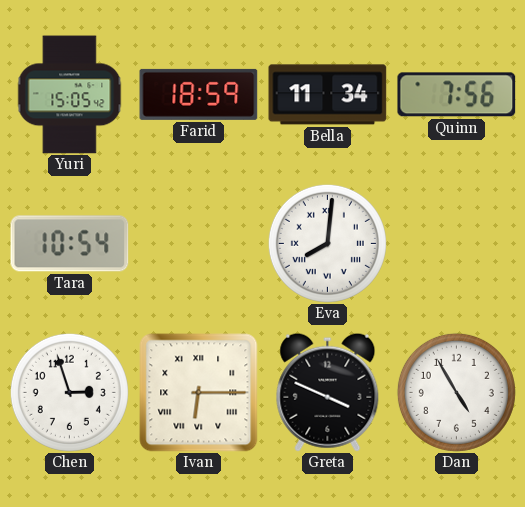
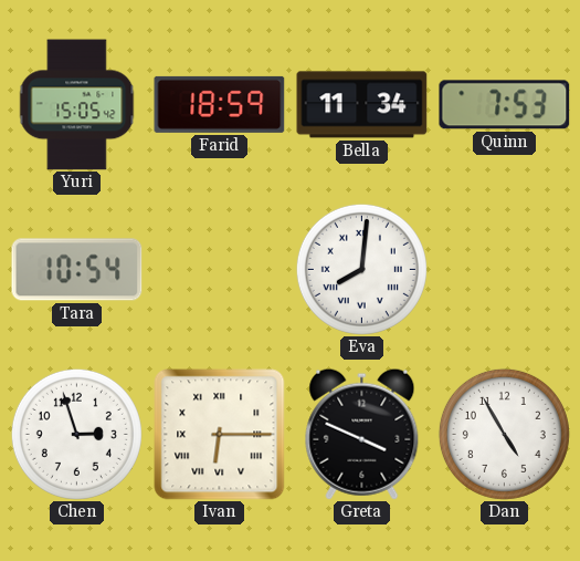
Quinn: 7:56 -> 7:53
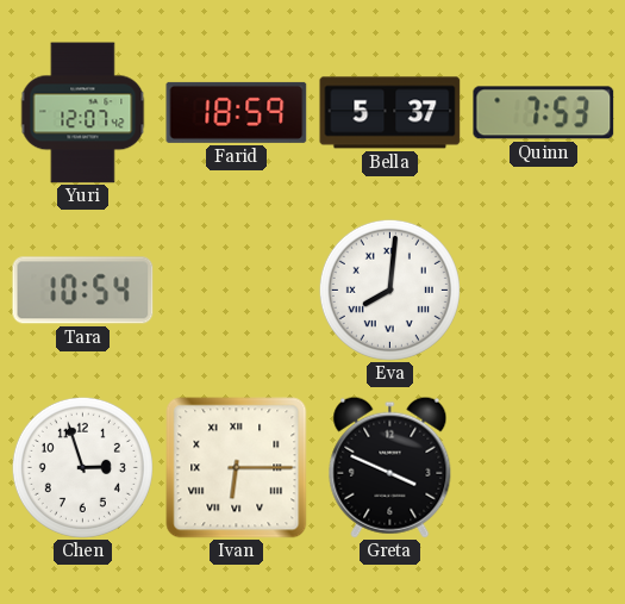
Yuri: 15:05 -> 12:07
Bella: 11:34 -> 5:37
Dan: 4:55 -> none
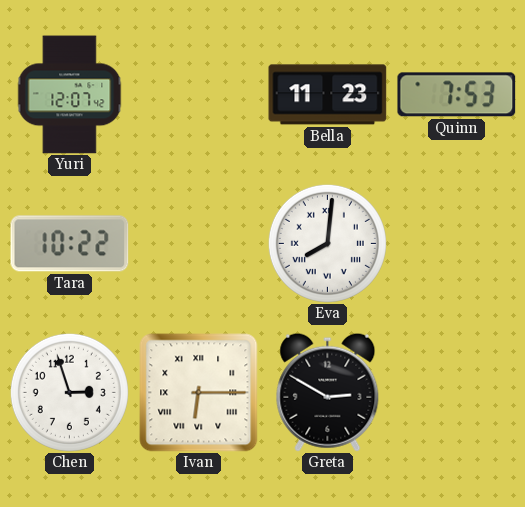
Farid: 18:59 -> none
Bella: 5:37 -> 11:23
Tara: 10:54 -> 10:22
Greta: 3:49 -> 2:50
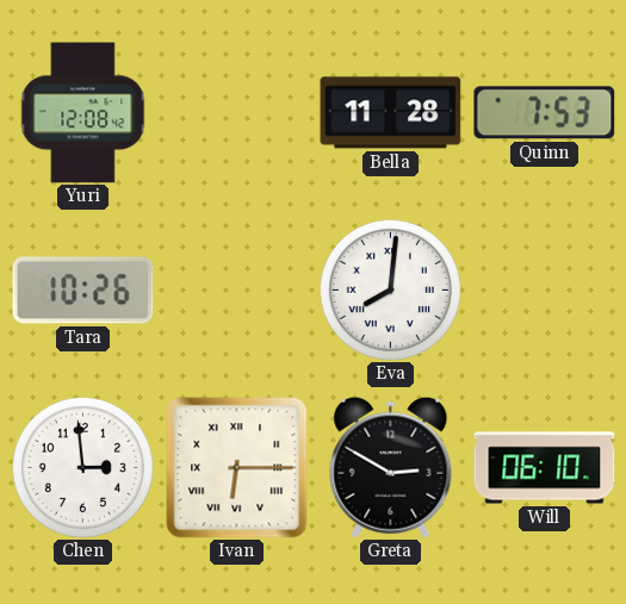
Yuri: 12:07 -> 12:08
Bella: 11:23 -> 11:28
Tara: 10:22 -> 10:26
Chen: 2:57 -> 2:59
Will: none -> 06:10
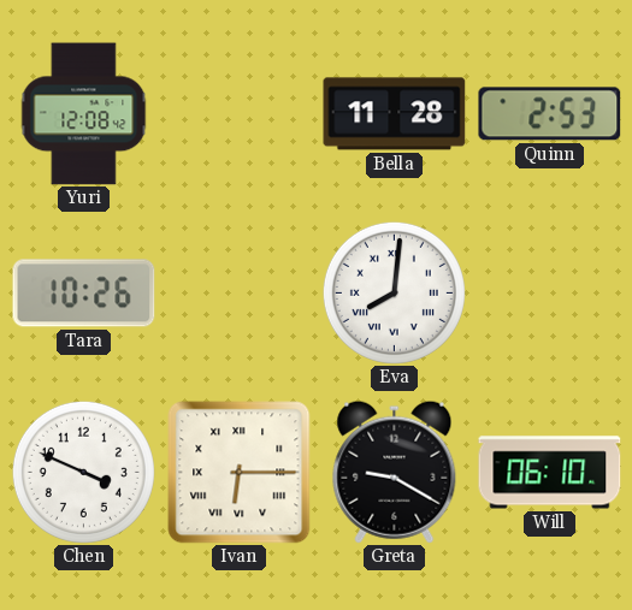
Quinn: 7:53 -> 2:53
Chen: 2:59 -> 3:49
Greta: 2:50 -> 9:20
